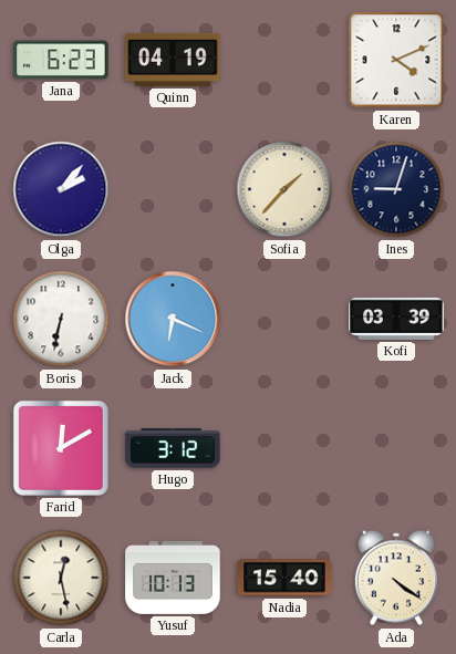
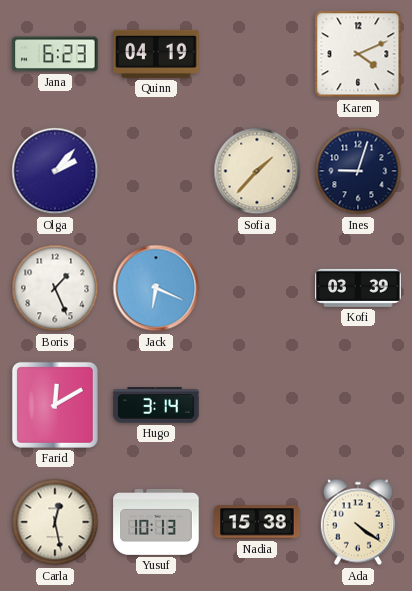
Boris: 6:32 -> 1:26
Hugo: 3:12 -> 3:14
Nadia: 15:40 -> 15:38
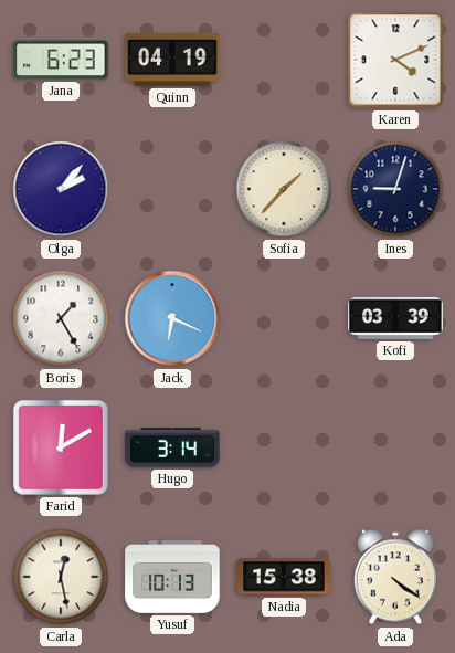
Boris: 1:26 -> 1:25
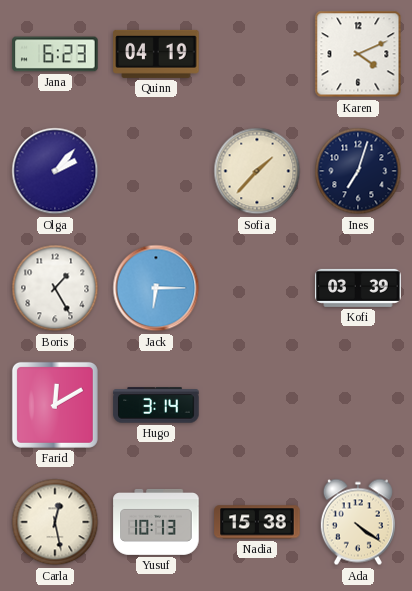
Ines: 9:03 -> 7:03
Jack: 6:19 -> 6:15
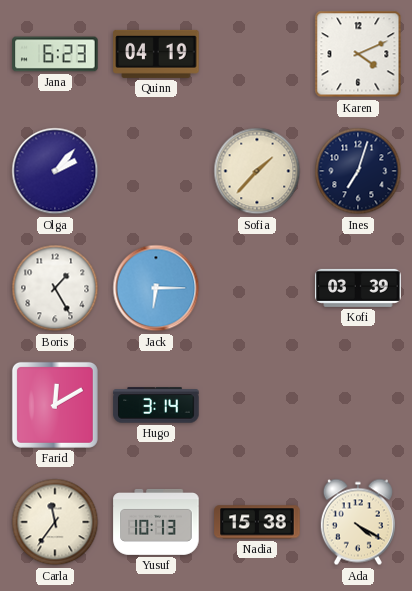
Carla: 12:28 -> 11:36
Ada: 4:21 -> 4:20
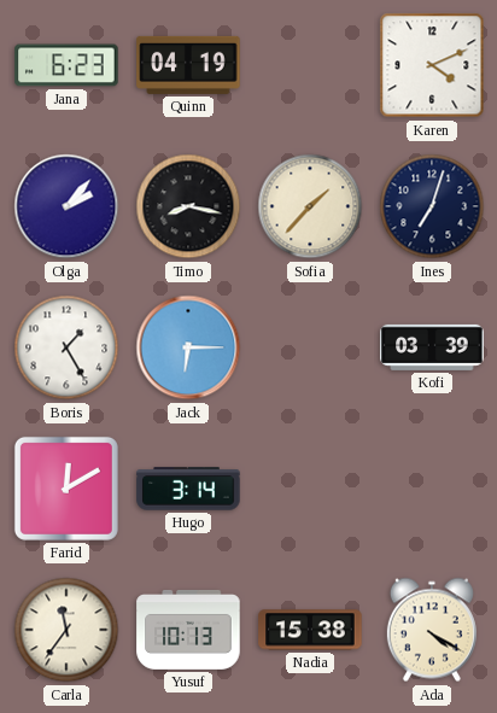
Timo: none -> 8:17
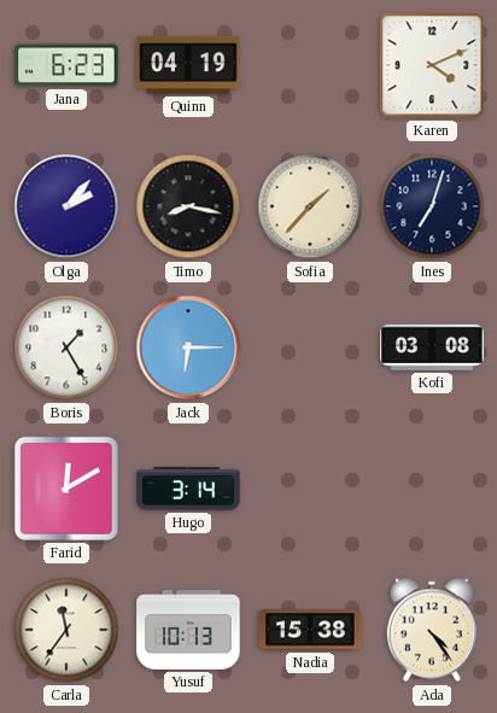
Kofi: 03:39 -> 03:08
Ada: 4:20 -> 4:24
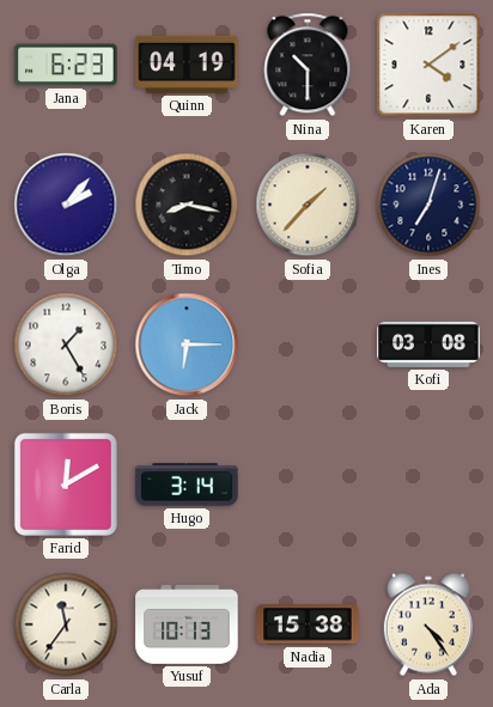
Nina: none -> 10:30
Karen: 4:11 -> 4:09
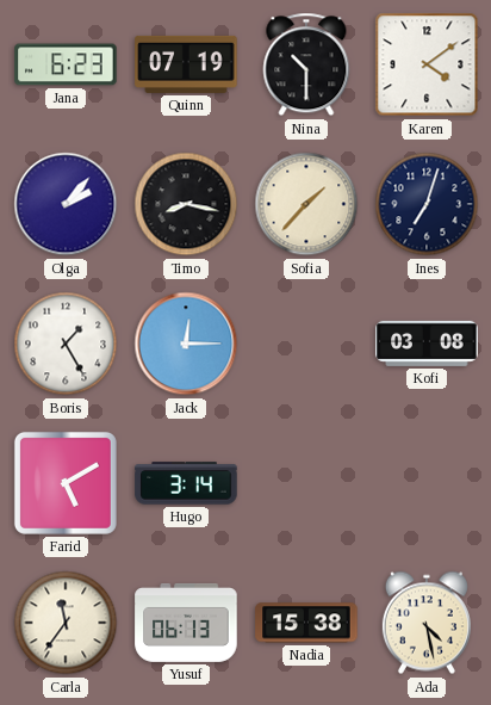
Quinn: 04:19 -> 07:19
Jack: 6:15 -> 12:15
Farid: 12:10 -> 5:10
Yusuf: 10:13 -> 06:13
Ada: 4:24 -> 4:28
